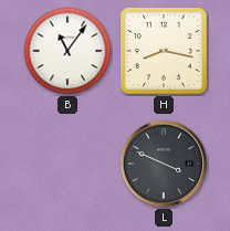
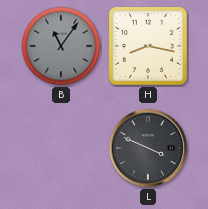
B dial: white -> grey
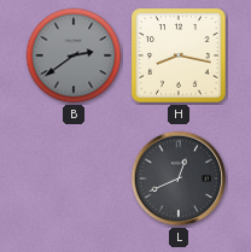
B: 11:06 -> 2:39
L: 3:49 -> 12:41
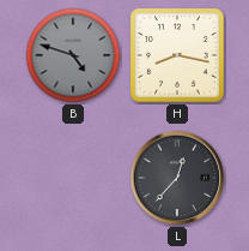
B: 2:39 -> 4:48
L: 12:41 -> 12:37
